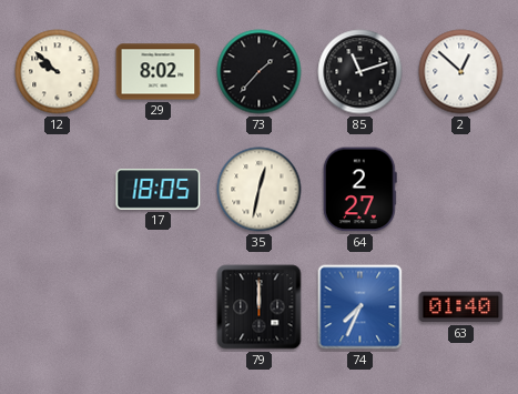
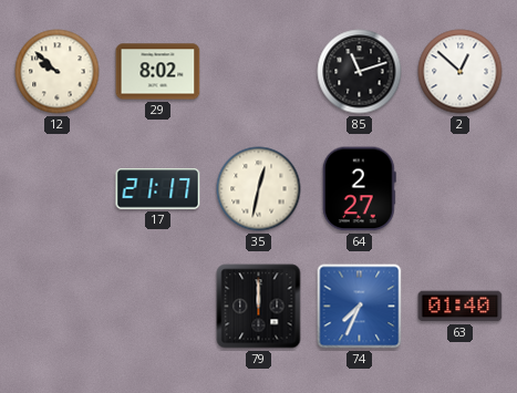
73: 1:37 -> none
17: 18:05 -> 21:17
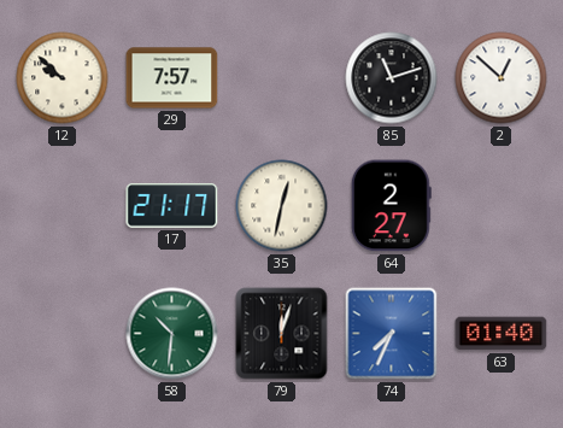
29: 8:02 -> 7:57
58: none -> 10:31
79: 12:00 -> 12:03
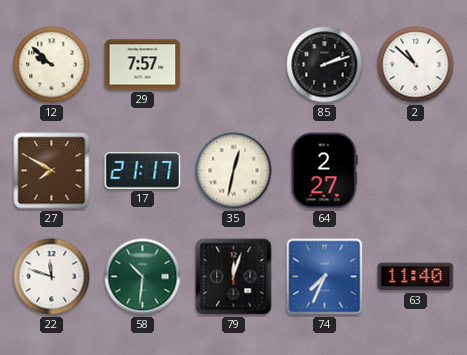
85: 11:12 -> 2:12
2: 12:52 -> 10:52
27: none -> 7:50
22: none -> 11:48
63: 01:40 -> 11:40
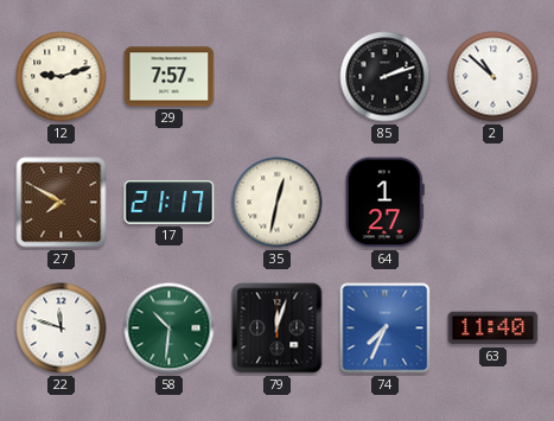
12: 9:52 -> 9:12
64: 2:27 -> 1:27
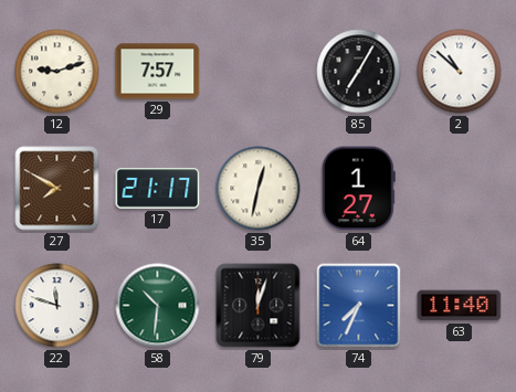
85: 2:12 -> 7:05
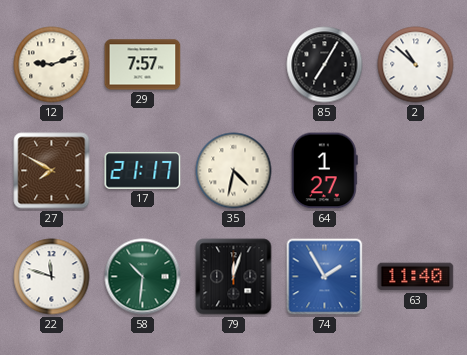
35: 12:32 -> 4:32
74: 7:34 -> 1:55
